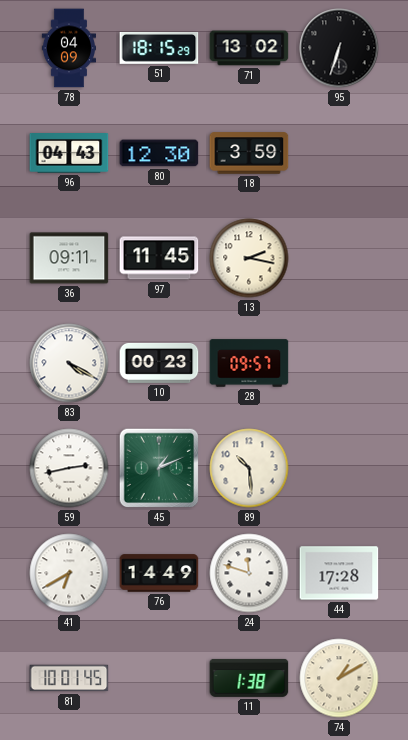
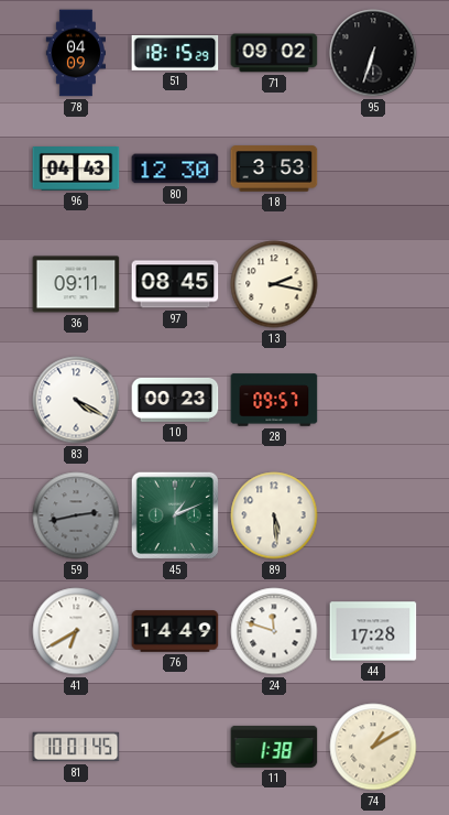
71: 13:02 -> 09:02
18: 3:59 -> 3:53
97: 11:45 -> 08:45
59 dial: white -> grey
89: 10:29 -> 5:29
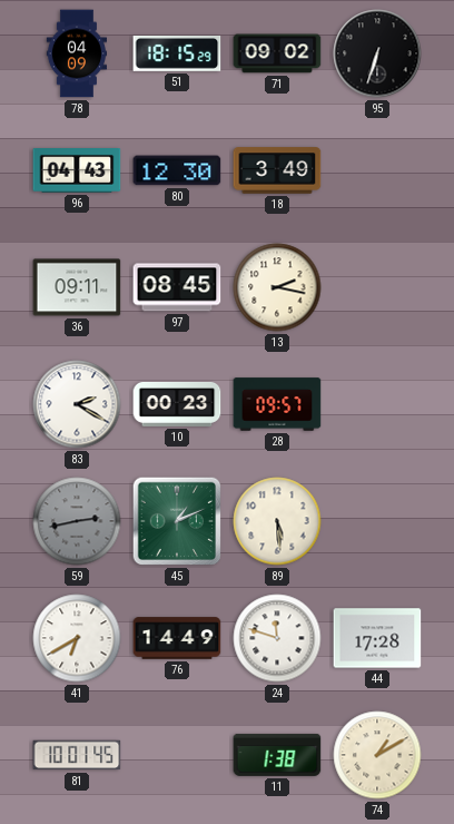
18: 3:53 -> 3:49
83: 4:20 -> 2:20
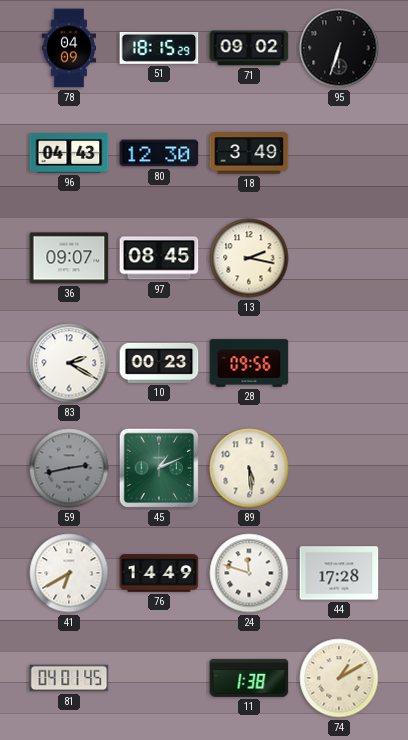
36: 09:11 -> 09:07
28: 09:57 -> 09:56
81: 10:01 -> 04:01
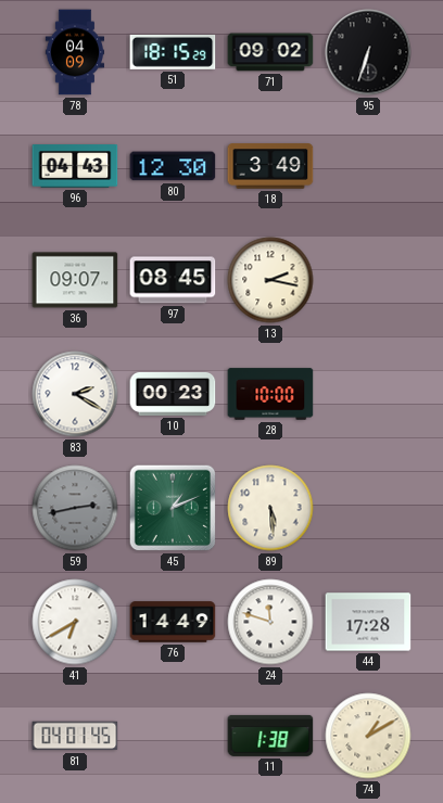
28: 09:56 -> 10:00
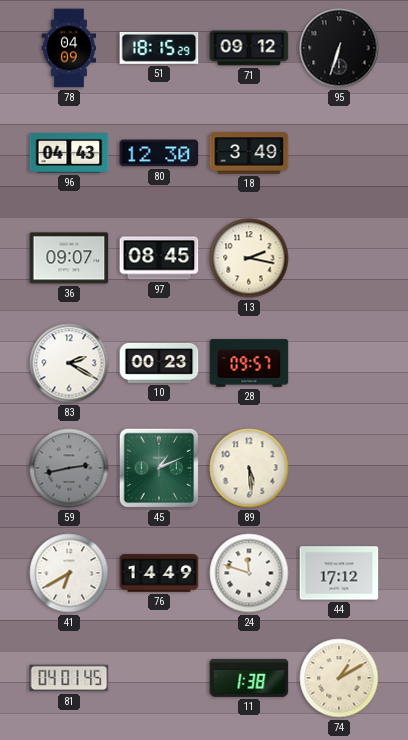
71: 09:02 -> 09:12
28: 10:00 -> 09:57
44: 17:28 -> 17:12
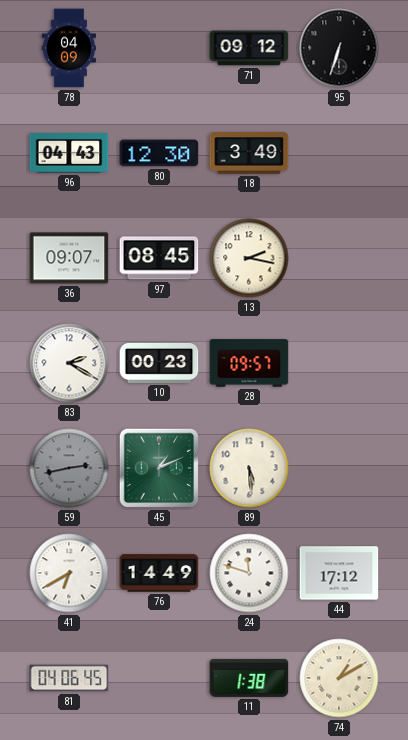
51: 18:15 -> none
81: 04:01 -> 04:06
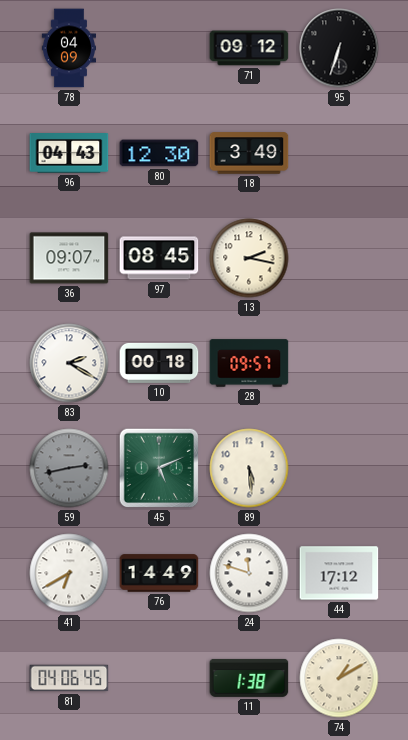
10: 00:23 -> 00:18
45: 1:11 -> 5:11
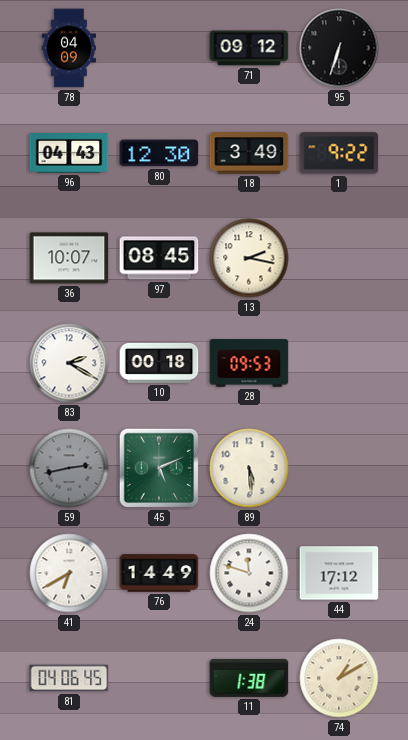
1: none -> 9:22
36: 09:07 -> 10:07
28: 09:57 -> 09:53
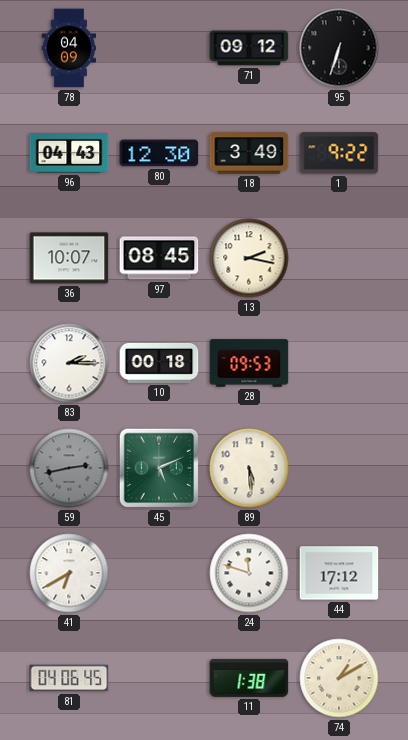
83: 2:20 -> 2:15
76: 14:49 -> none
